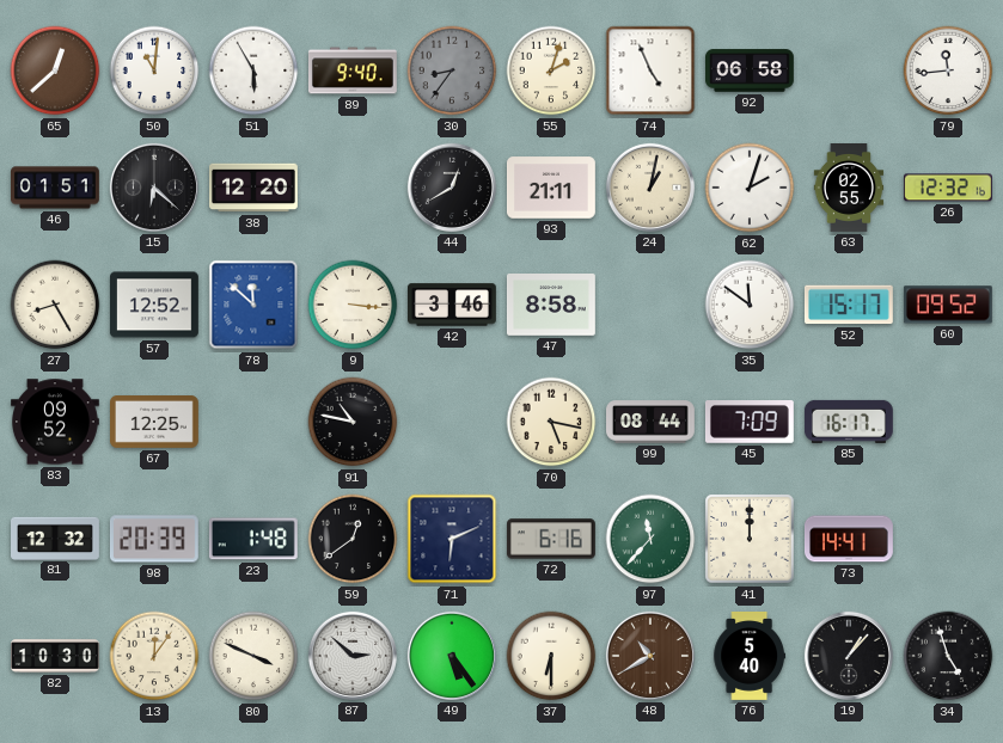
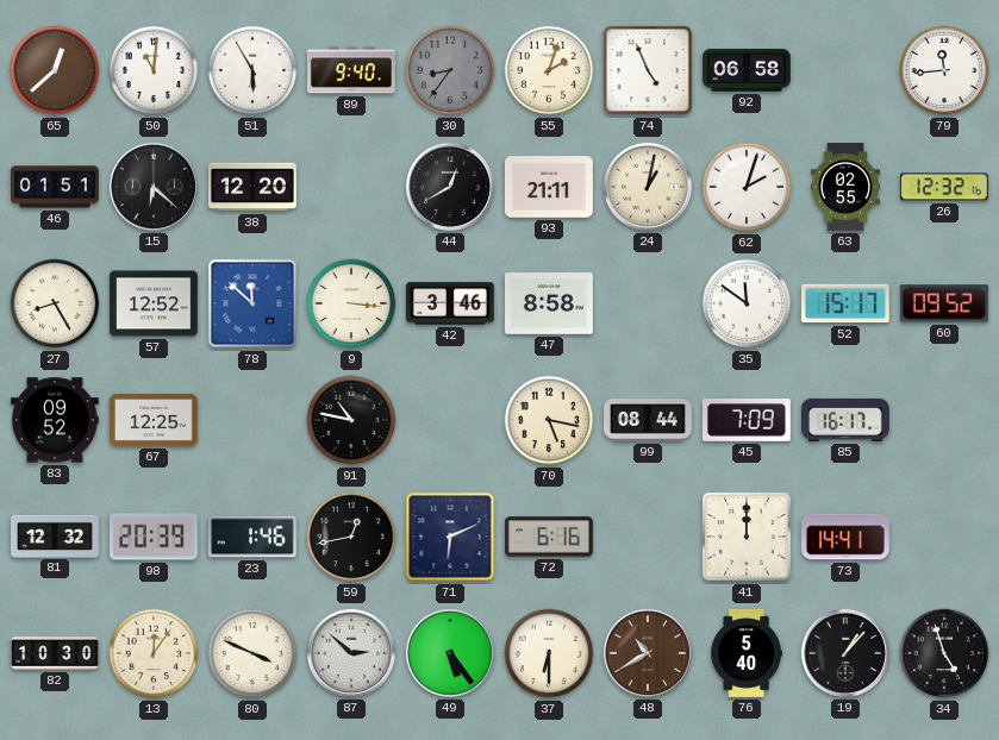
23: 1:48 -> 1:46
59: 12:39 -> 12:43
97: 11:37 -> none
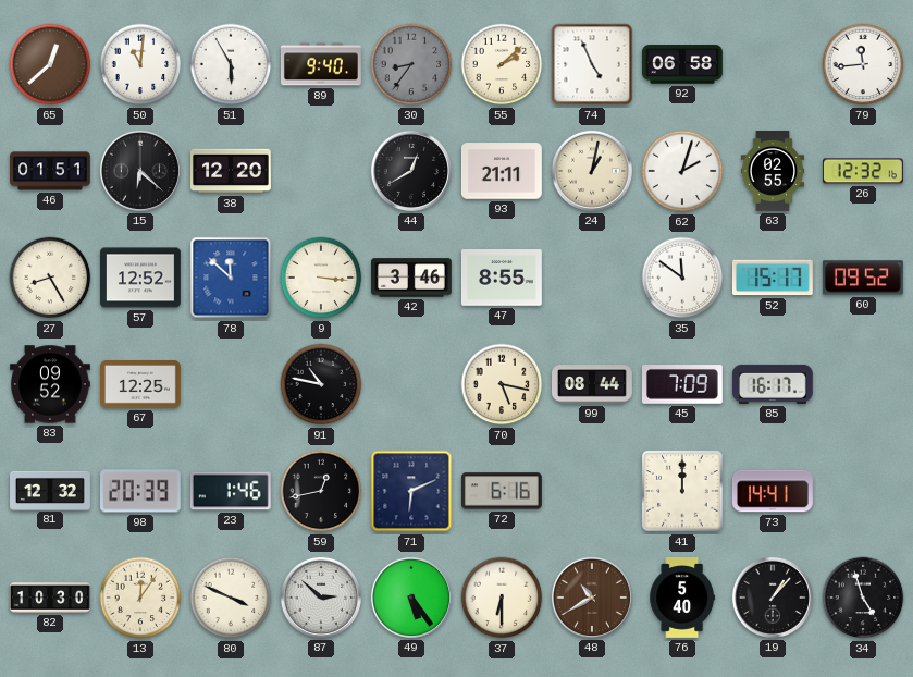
55: 2:03 -> 2:08
47: 8:58 -> 8:55
